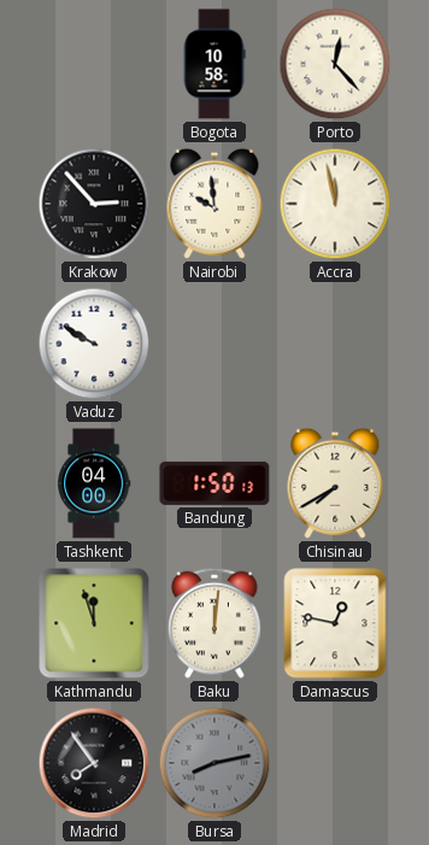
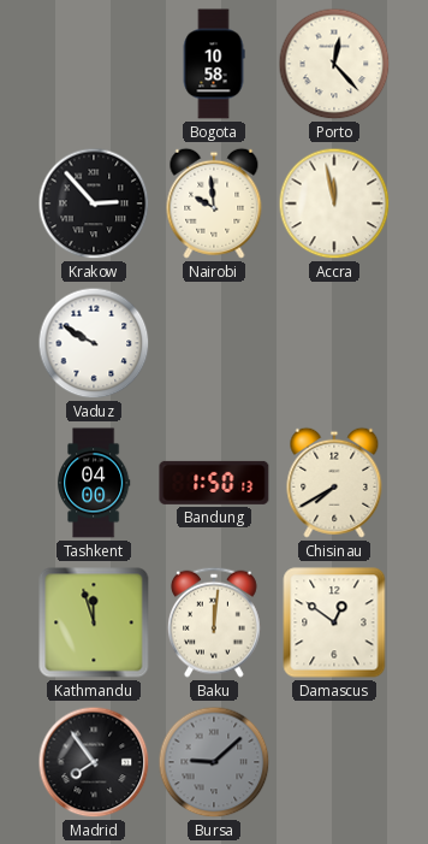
Damascus: 12:47 -> 12:51
Bursa: 8:13 -> 9:08
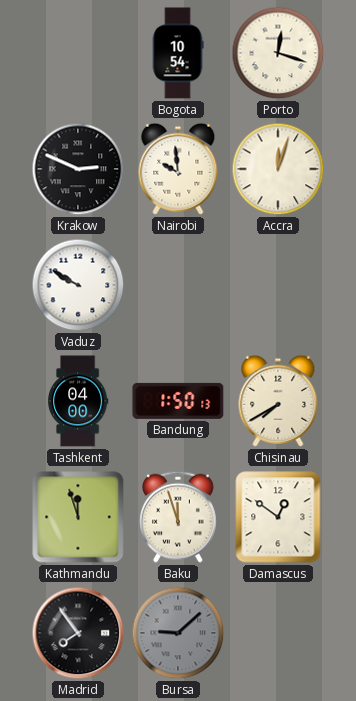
Bogota: 10:58 -> 10:54
Porto: 12:23 -> 12:18
Krakow: 2:53 -> 2:49
Accra: 11:58 -> 12:03
Baku: 12:01 -> 11:57
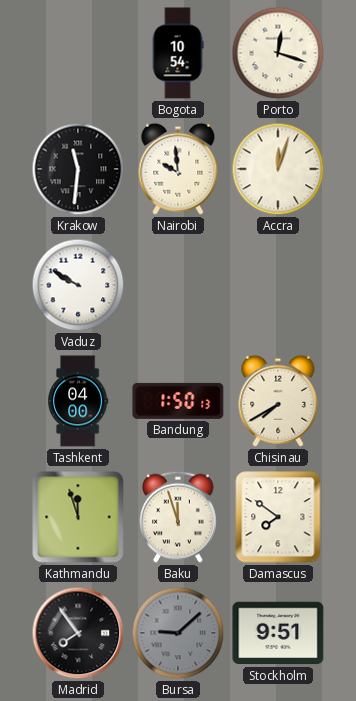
Krakow: 2:49 -> 11:31
Damascus: 12:51 -> 7:51
Stockholm: none -> 9:51
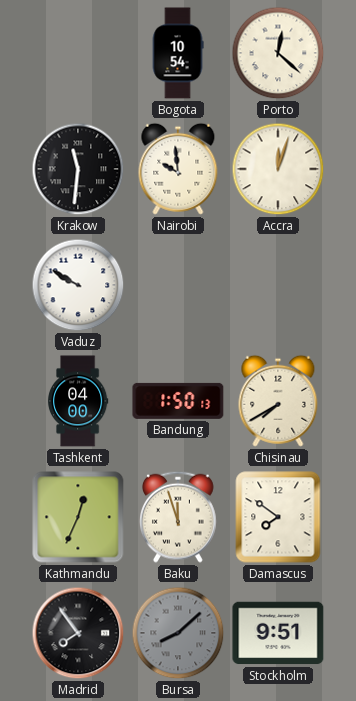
Porto: 12:18 -> 12:22
Kathmandu: 11:57 -> 12:34
Bursa: 9:08 -> 8:08
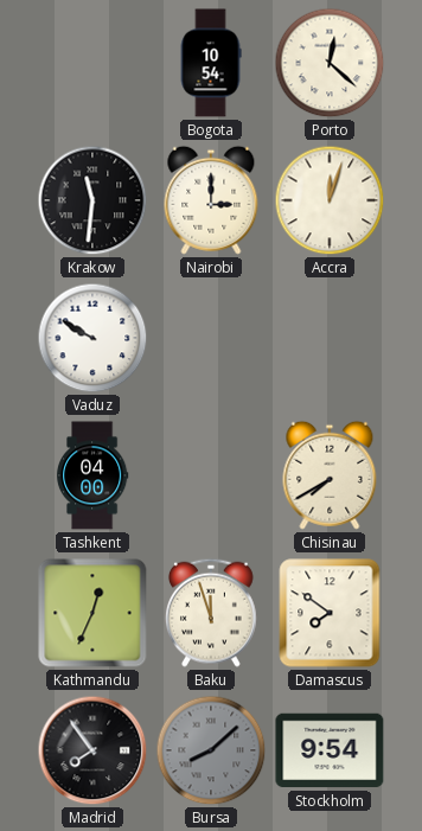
Nairobi: 9:59 -> 3:00
Bandung: 1:50 -> none
Stockholm: 9:51 -> 9:54
